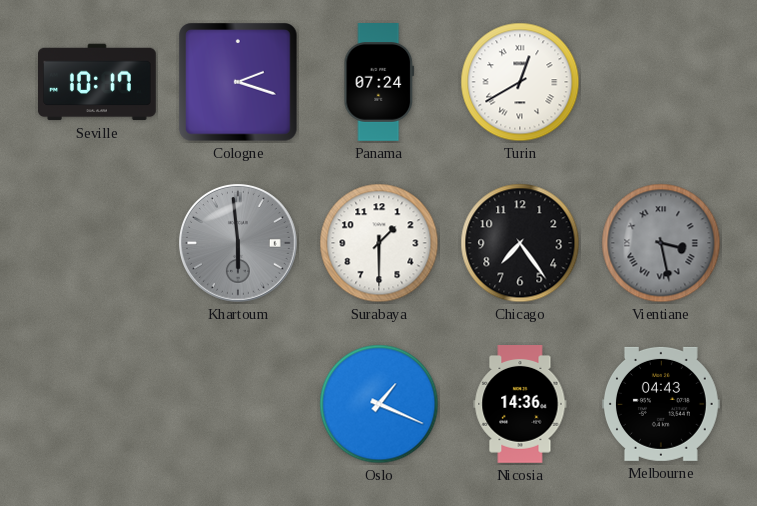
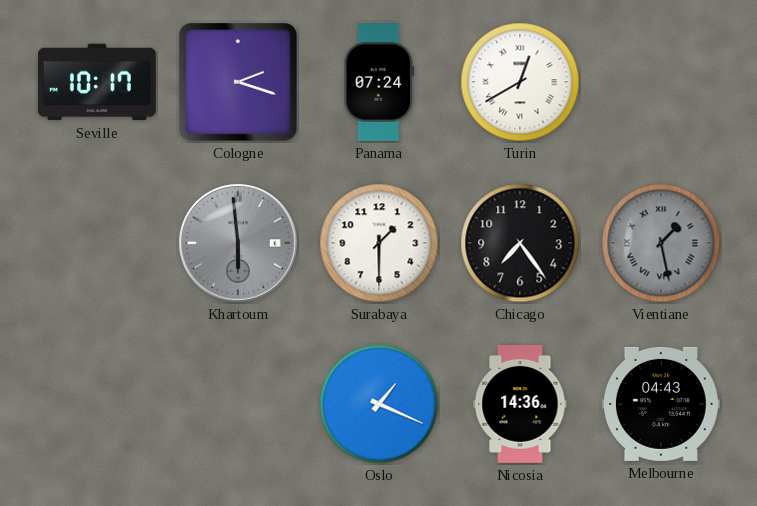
Vientiane: 3:28 -> 1:28
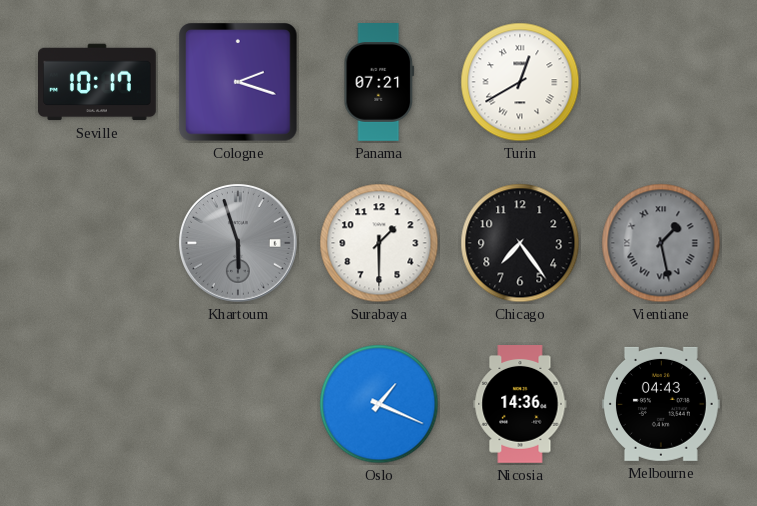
Panama: 07:24 -> 07:21
Khartoum: 5:59 -> 5:57
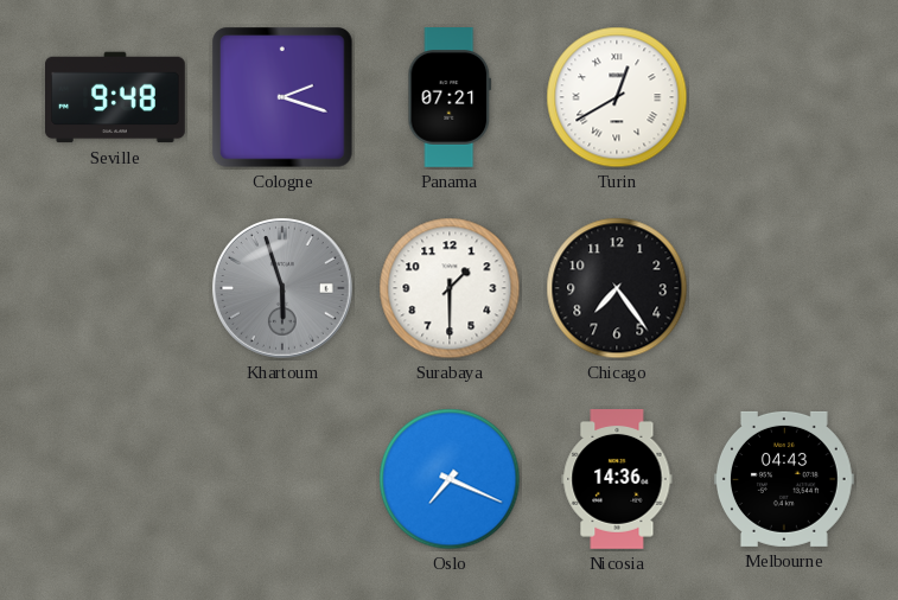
Seville: 10:17 -> 9:48
Vientiane: 1:28 -> none
Oslo: 1:19 -> 7:19
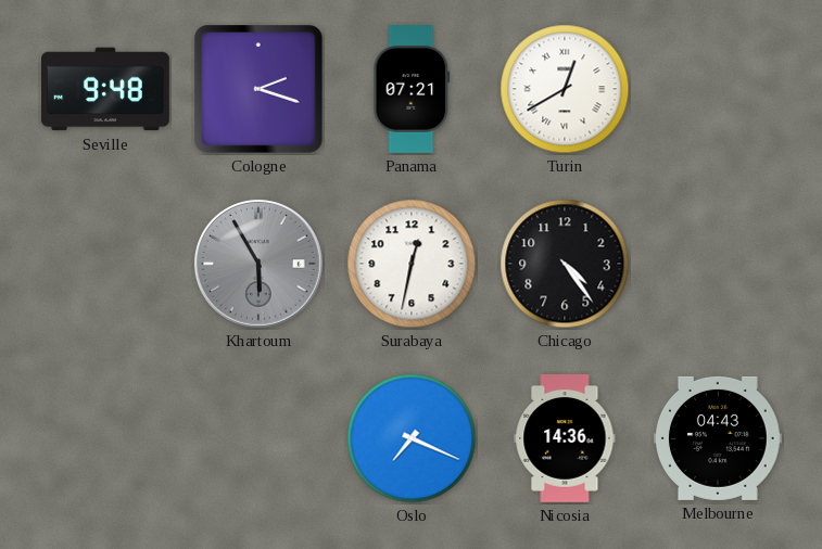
Khartoum: 5:57 -> 5:55
Surabaya: 1:30 -> 12:32
Chicago: 7:24 -> 4:24
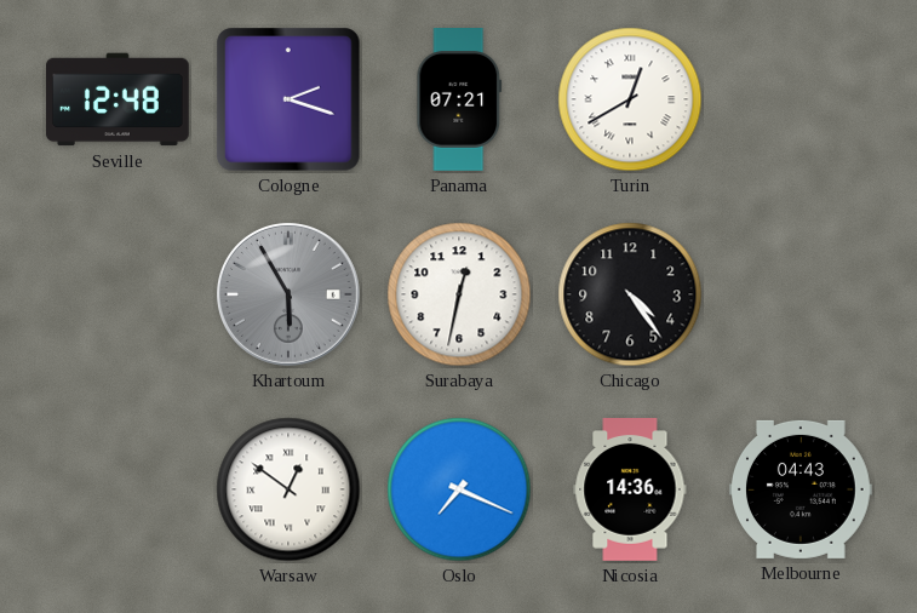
Seville: 9:48 -> 12:48
Warsaw: none -> 12:51
